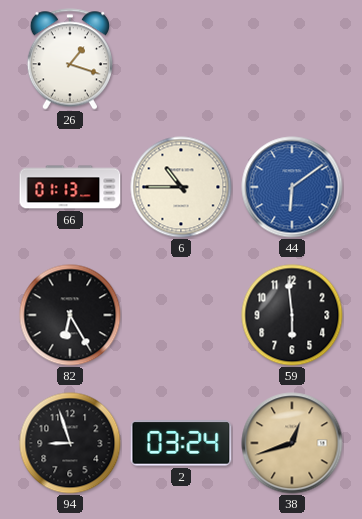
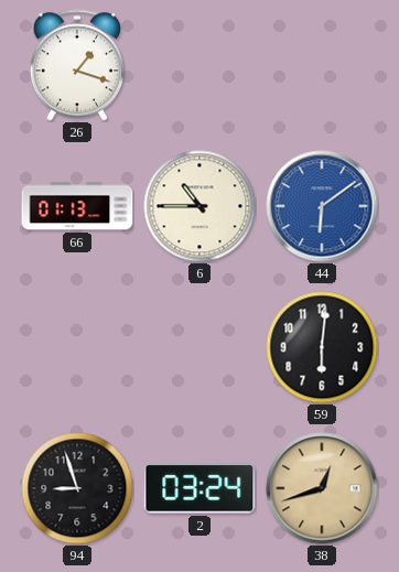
82: 6:25 -> none
59: 5:59 -> 6:01
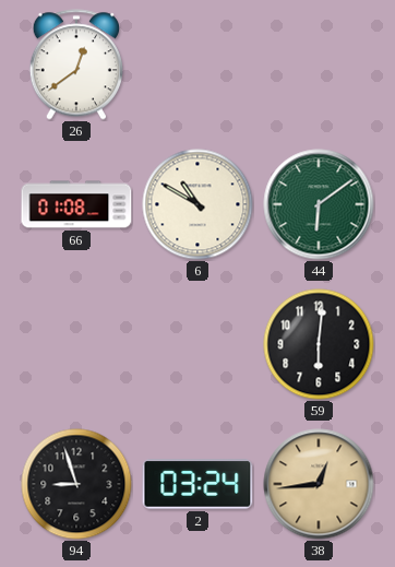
26: 1:18 -> 12:39
66: 01:13 -> 01:08
6: 10:45 -> 10:50
44 dial: blue -> green
38: 12:42 -> 12:44
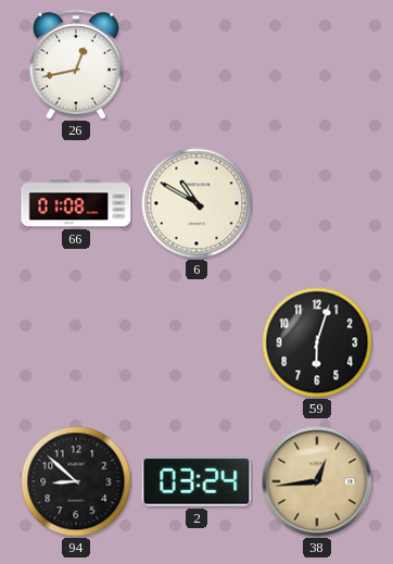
26: 12:39 -> 12:43
44: 6:09 -> none
59: 6:01 -> 6:03
94: 8:57 -> 8:52
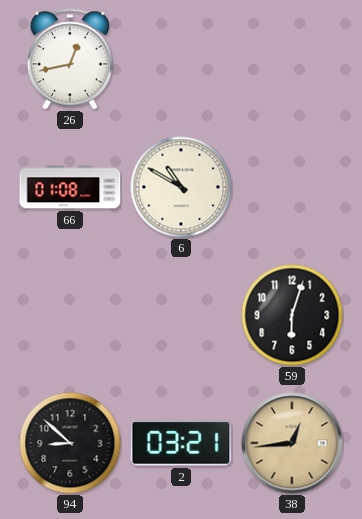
2: 03:24 -> 03:21
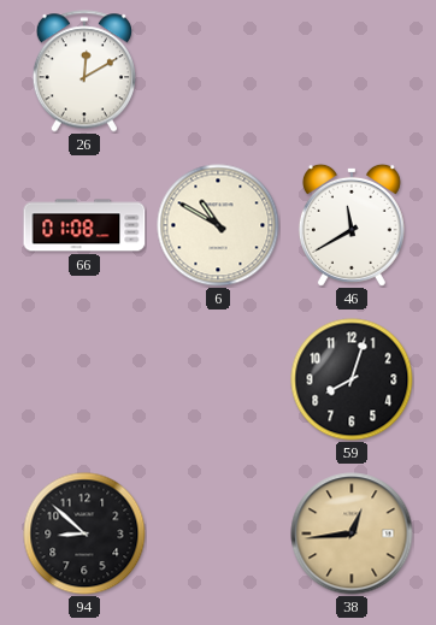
26: 12:43 -> 12:10
46: none -> 11:40
59: 6:03 -> 8:03
2: 03:21 -> none
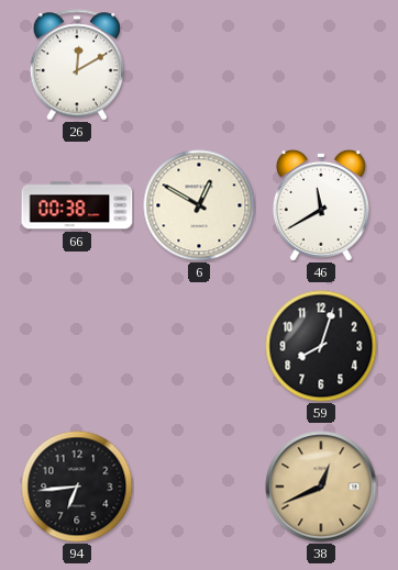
66: 01:08 -> 00:38
6: 10:50 -> 12:50
94: 8:52 -> 6:44
38: 12:44 -> 12:41
